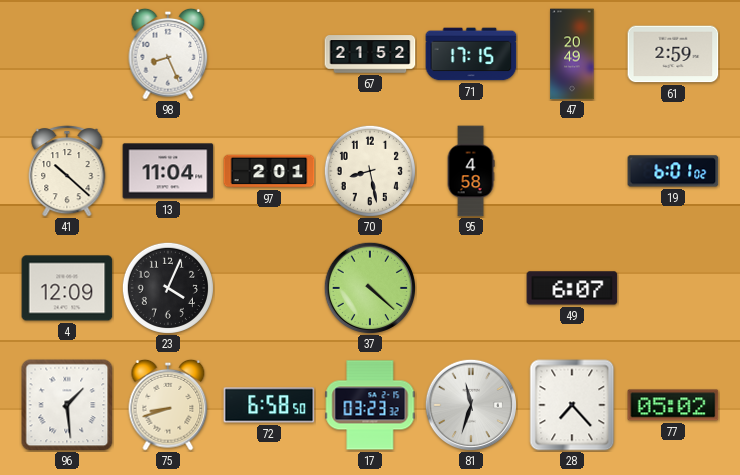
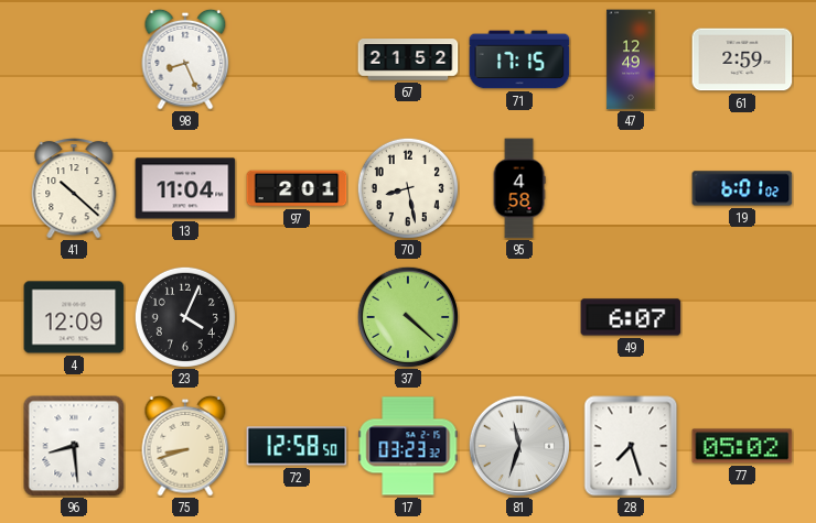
47: 20:49 -> 12:49
96: 1:29 -> 8:29
72: 6:58 -> 12:58
28: 7:23 -> 7:27
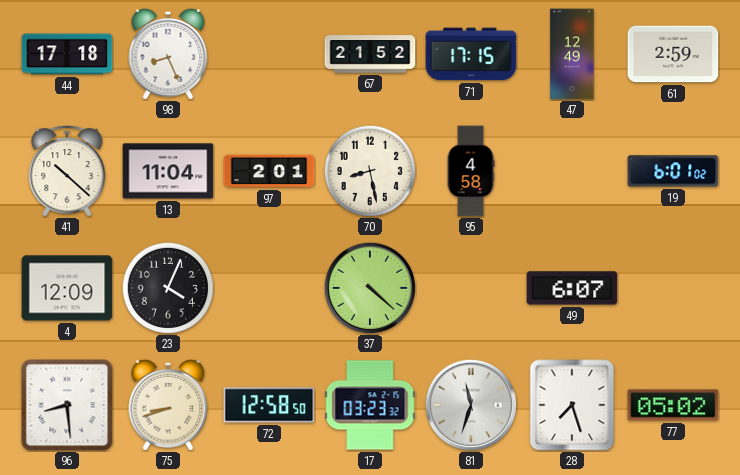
44: none -> 17:18
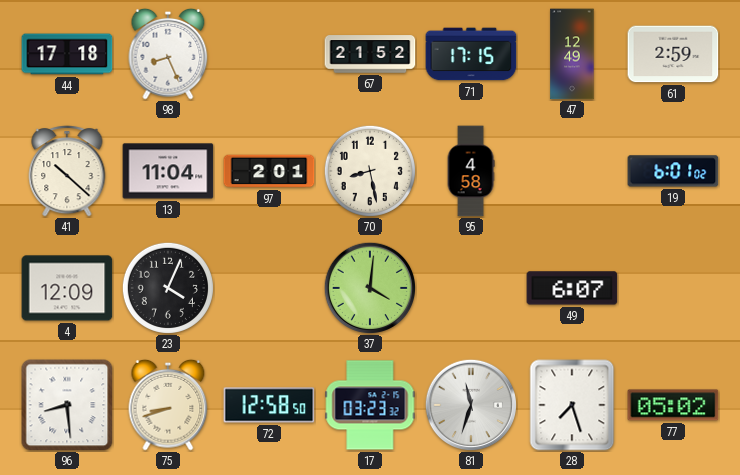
37: 4:22 -> 4:01
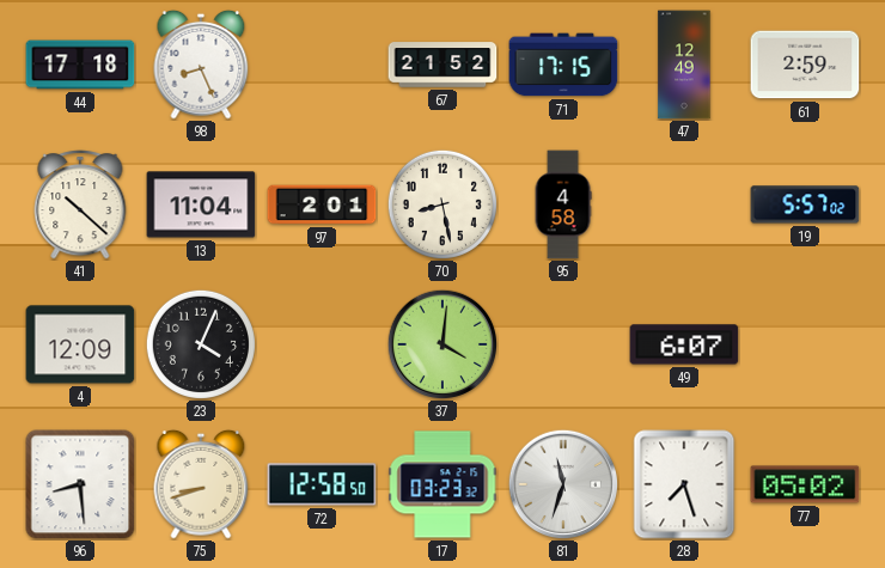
19: 6:01 -> 5:57
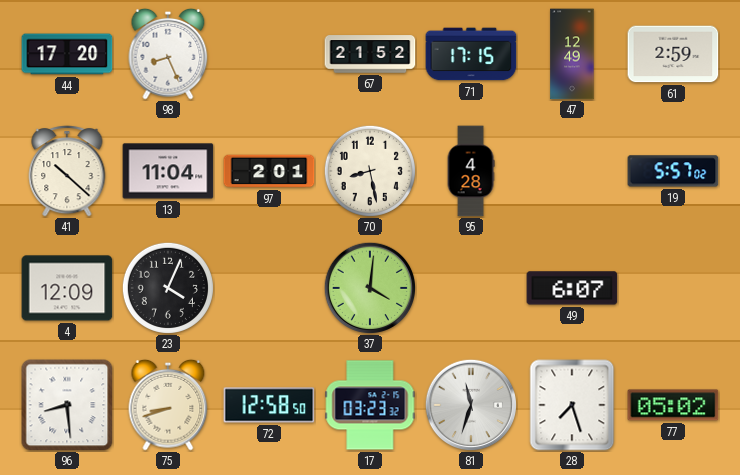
44: 17:18 -> 17:20
95: 4:58 -> 4:28
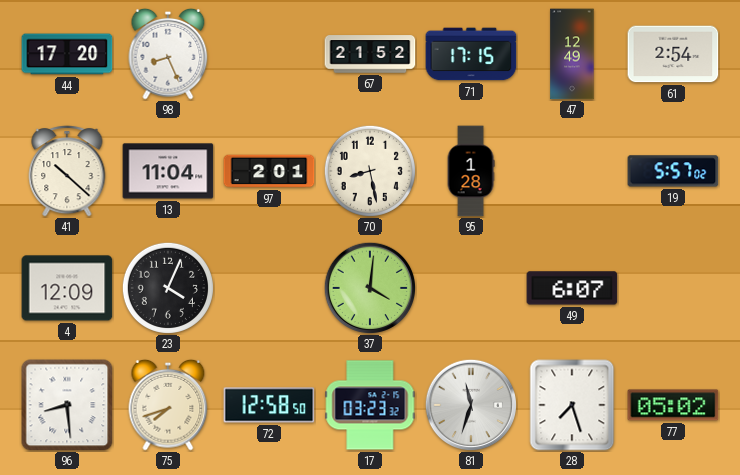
61: 2:59 -> 2:54
95: 4:28 -> 1:28
75: 8:42 -> 7:42
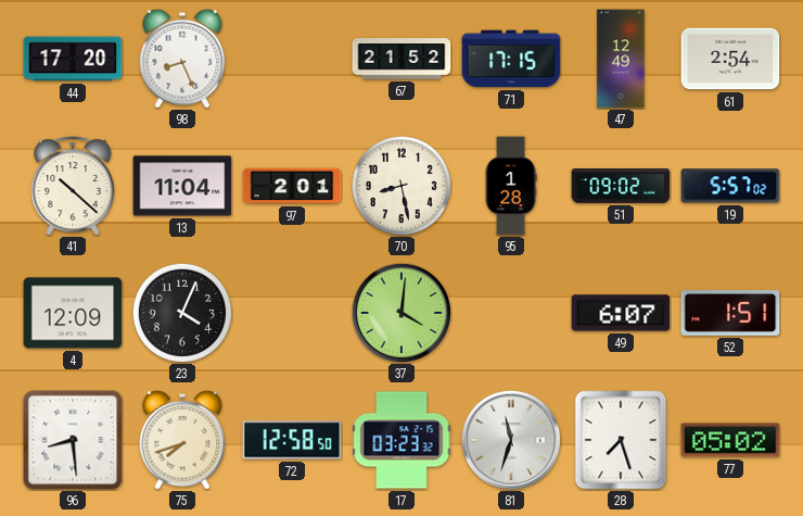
51: none -> 09:02
52: none -> 1:51
